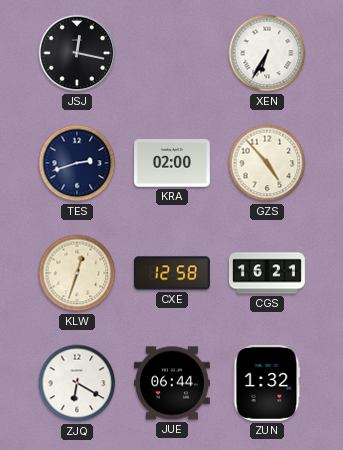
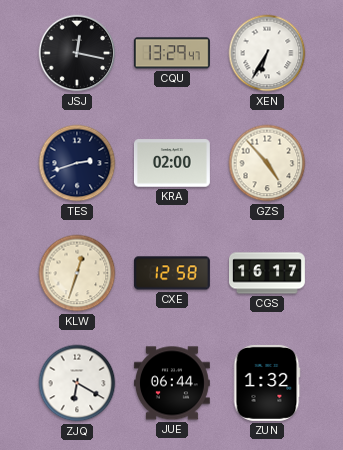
CQU: none -> 13:29
CGS: 16:21 -> 16:17
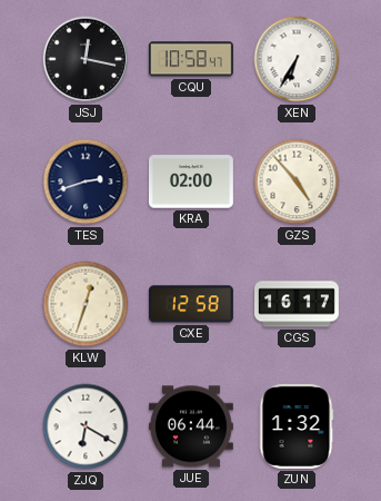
CQU: 13:29 -> 10:58
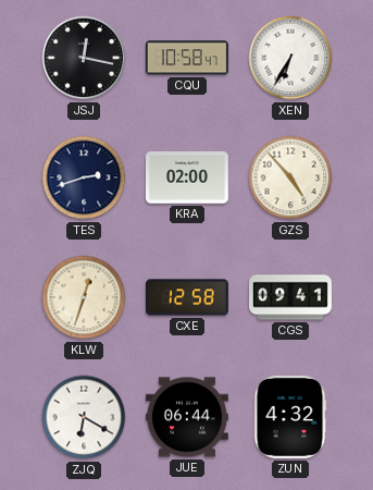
CGS: 16:17 -> 09:41
ZUN: 1:32 -> 4:32
